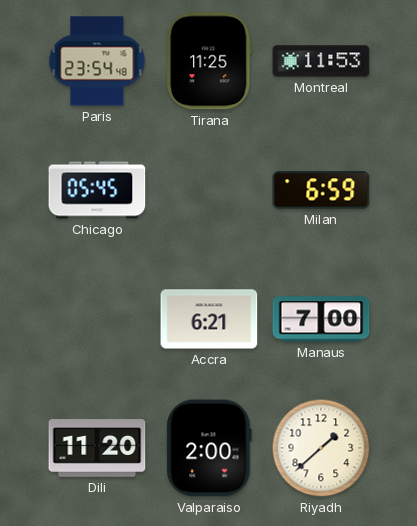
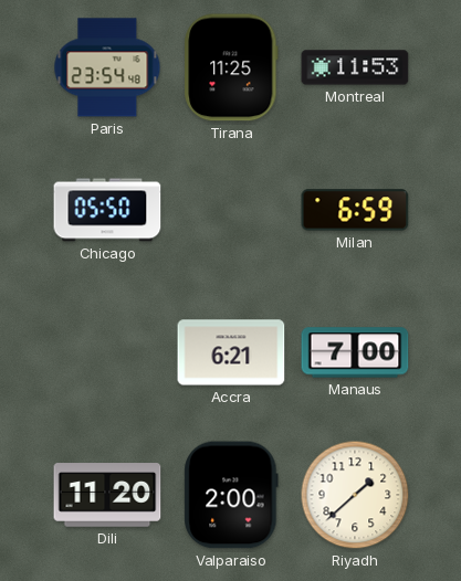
Chicago: 05:45 -> 05:50
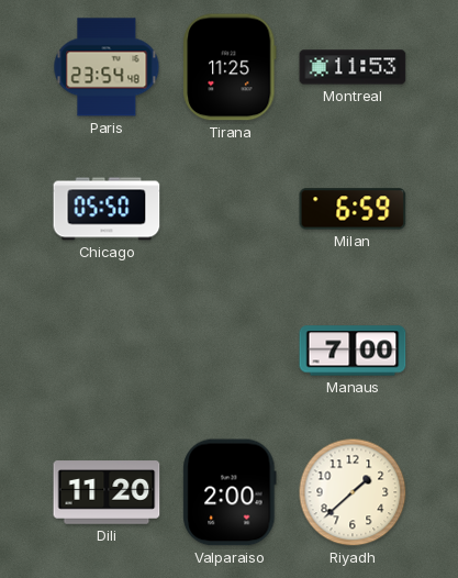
Accra: 6:21 -> none
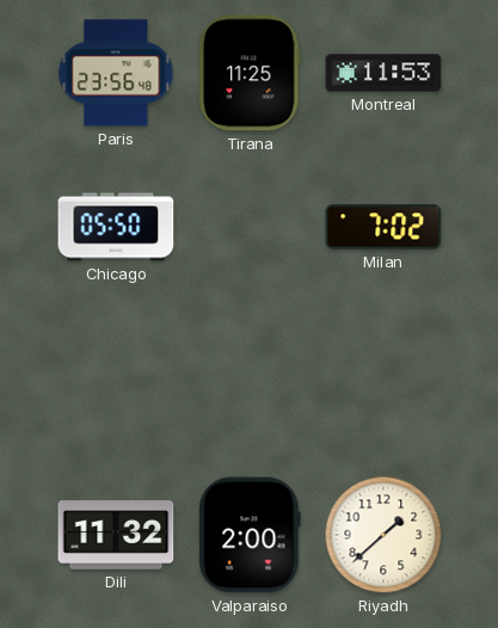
Paris: 23:54 -> 23:56
Milan: 6:59 -> 7:02
Manaus: 7:00 -> none
Dili: 11:20 -> 11:32
